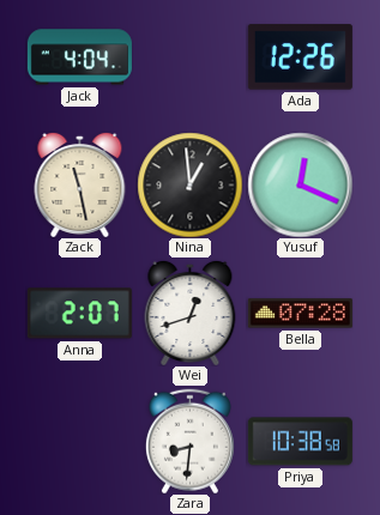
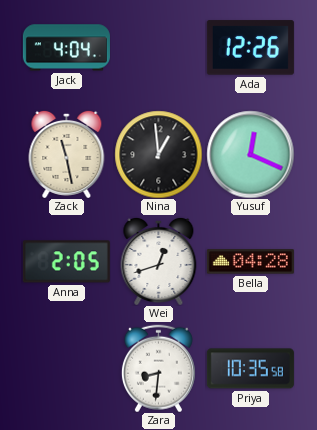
Anna: 2:07 -> 2:05
Bella: 07:28 -> 04:28
Priya: 10:38 -> 10:35
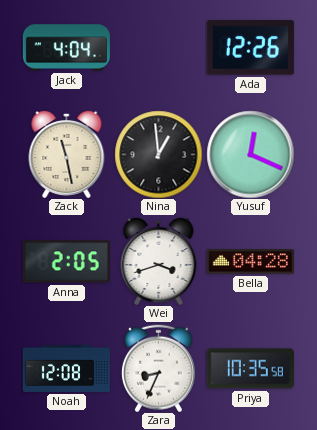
Wei: 12:42 -> 3:42
Noah: none -> 12:08
Zara: 8:31 -> 8:34
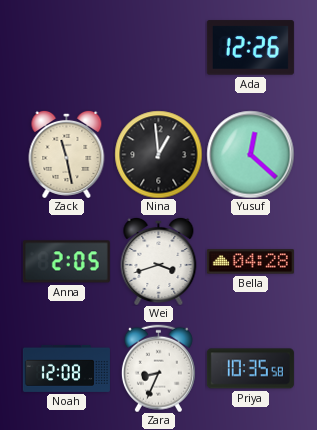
Jack: 4:04 -> none
Yusuf: 12:19 -> 12:22
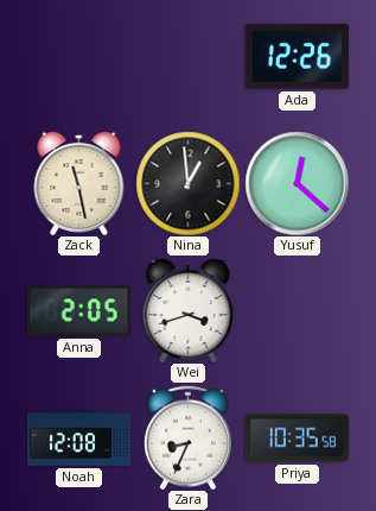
Bella: 04:28 -> none
